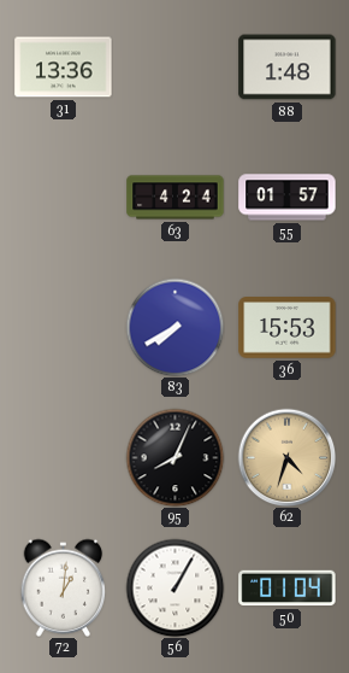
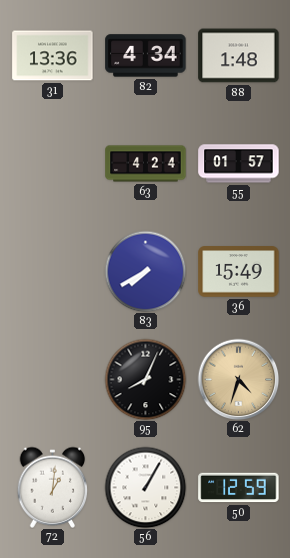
82: none -> 4:34
36: 15:53 -> 15:49
50: 01:04 -> 12:59
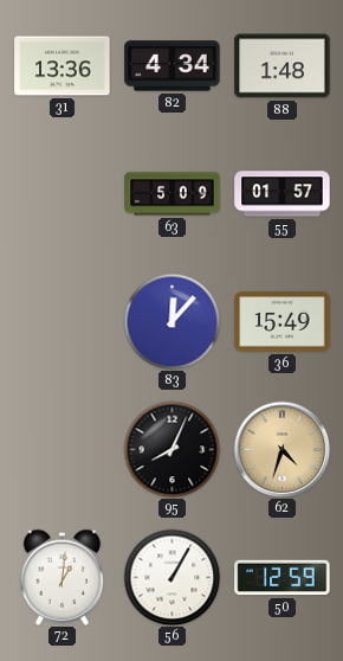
63: 4:24 -> 5:09
83: 7:40 -> 12:07
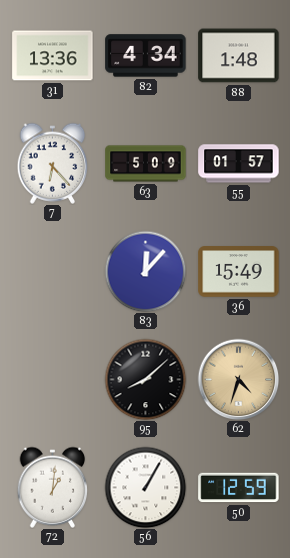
7: none -> 6:23
95: 8:04 -> 8:08
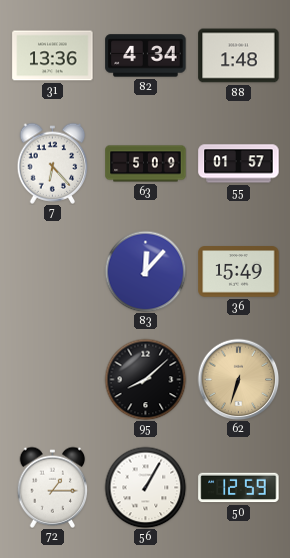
62: 4:33 -> 6:33
72: 1:01 -> 1:15
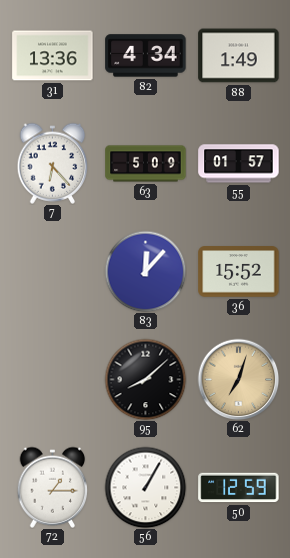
88: 1:48 -> 1:49
36: 15:49 -> 15:52
62: 6:33 -> 7:03
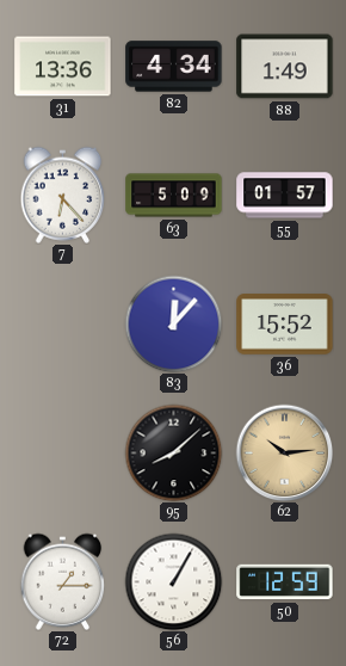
62: 7:03 -> 10:14
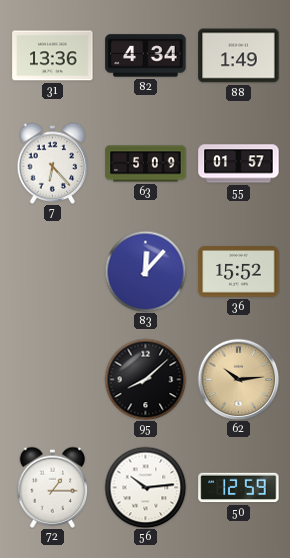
56: 1:05 -> 10:14
